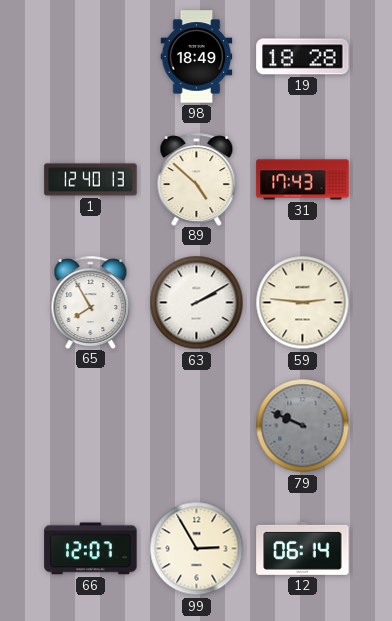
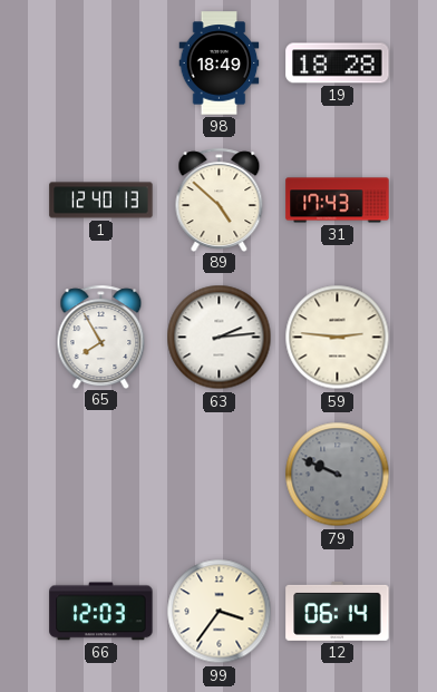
63: 2:10 -> 2:14
66: 12:07 -> 12:03
99: 2:55 -> 3:36
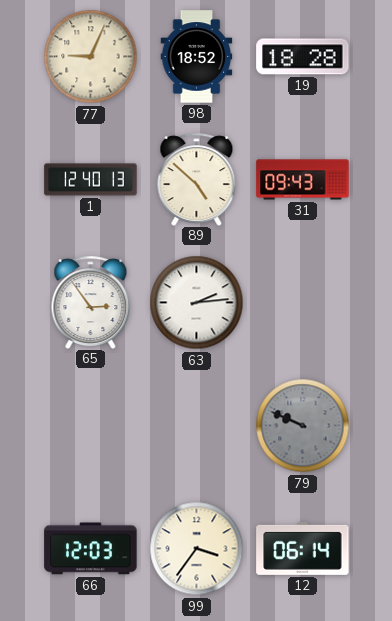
77: none -> 9:04
98: 18:49 -> 18:52
31: 17:43 -> 09:43
65: 7:55 -> 2:54
59: 2:46 -> none
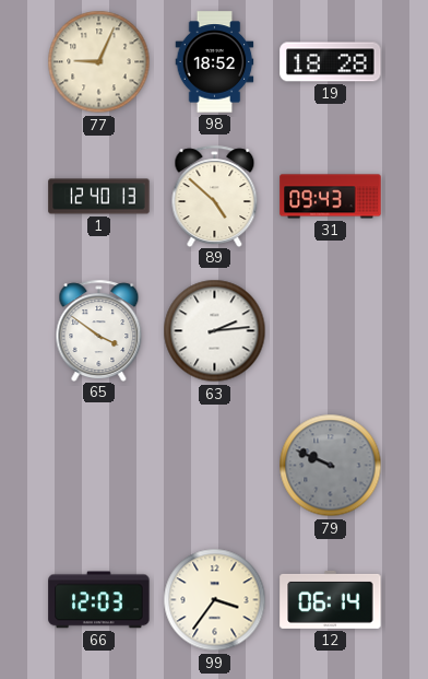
65: 2:54 -> 3:51
